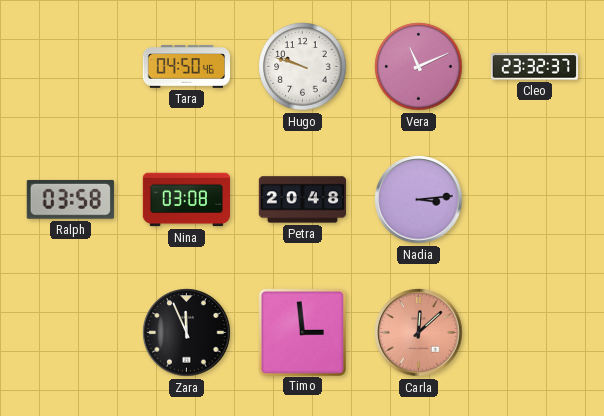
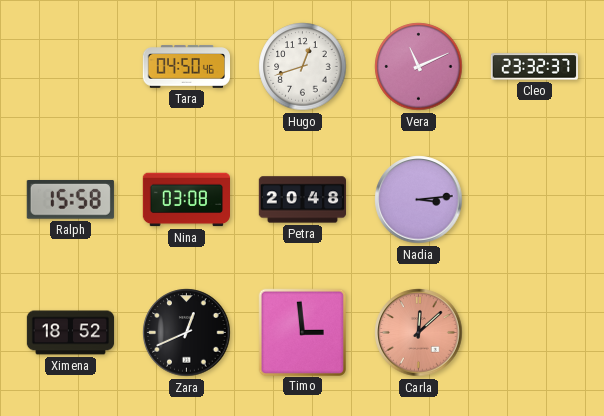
Hugo: 9:48 -> 12:42
Ralph: 03:58 -> 15:58
Ximena: none -> 18:52
Zara: 11:56 -> 12:41
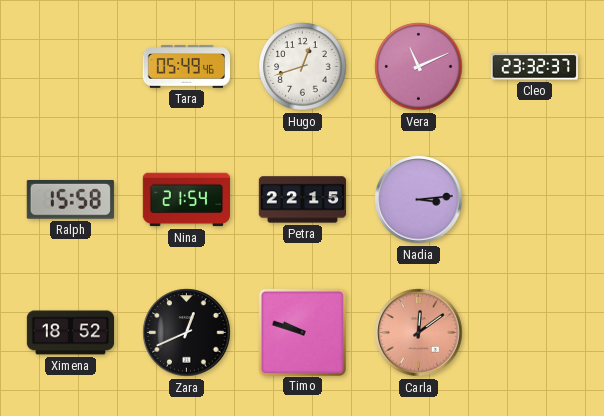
Tara: 04:50 -> 05:49
Nina: 03:08 -> 21:54
Petra: 20:48 -> 22:15
Timo: 2:59 -> 9:48
Carla: 12:08 -> 12:09
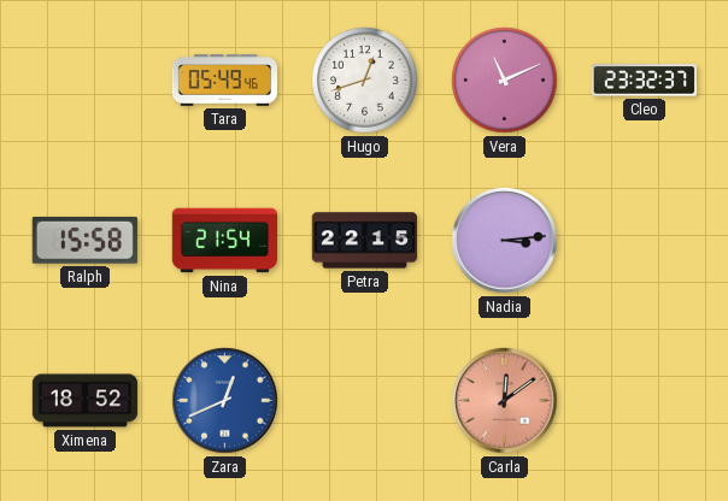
Zara dial: black -> blue
Timo: 9:48 -> none
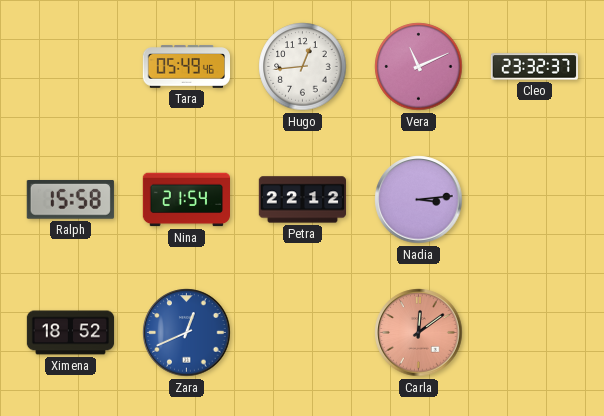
Hugo: 12:42 -> 12:44
Petra: 22:15 -> 22:12
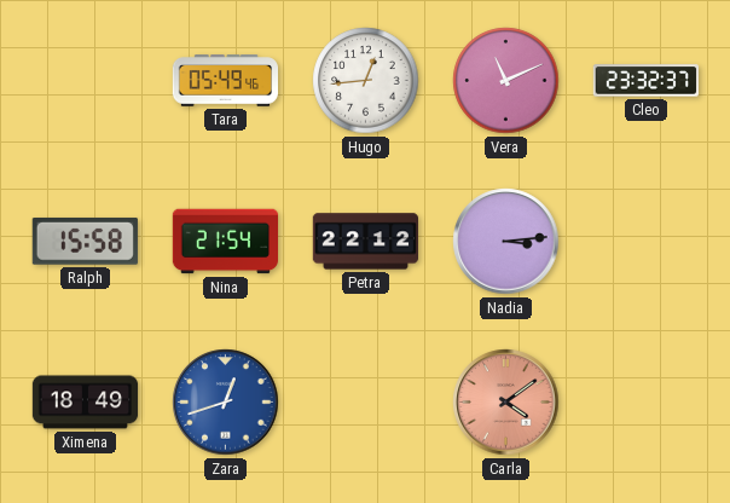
Ximena: 18:52 -> 18:49
Zara: 12:41 -> 12:42
Carla: 12:09 -> 4:09
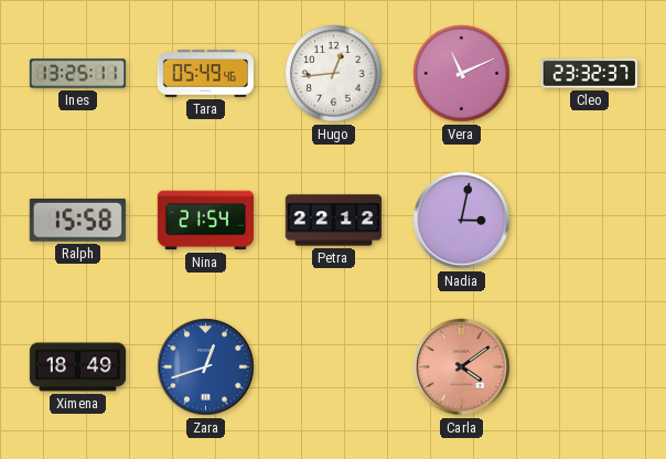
Ines: none -> 13:25
Nadia: 3:14 -> 3:02
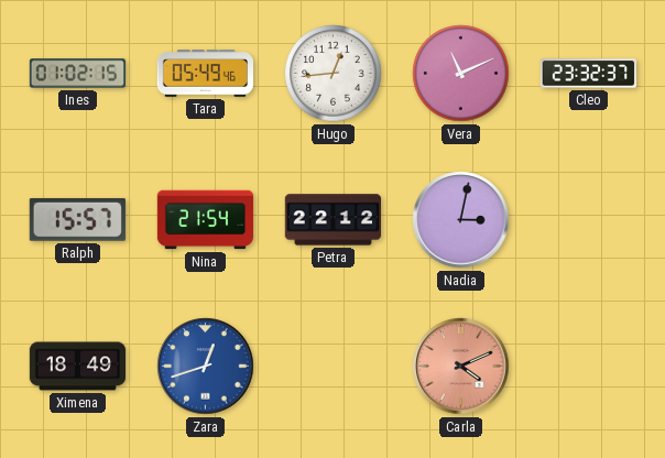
Ines: 13:25 -> 01:02
Ralph: 15:58 -> 15:57
Carla: 4:09 -> 4:11
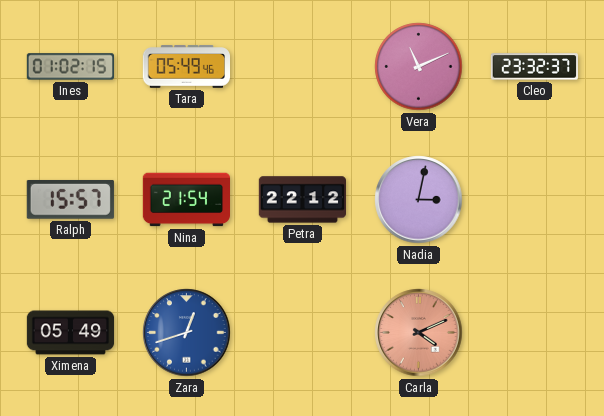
Hugo: 12:44 -> none
Ximena: 18:49 -> 05:49
